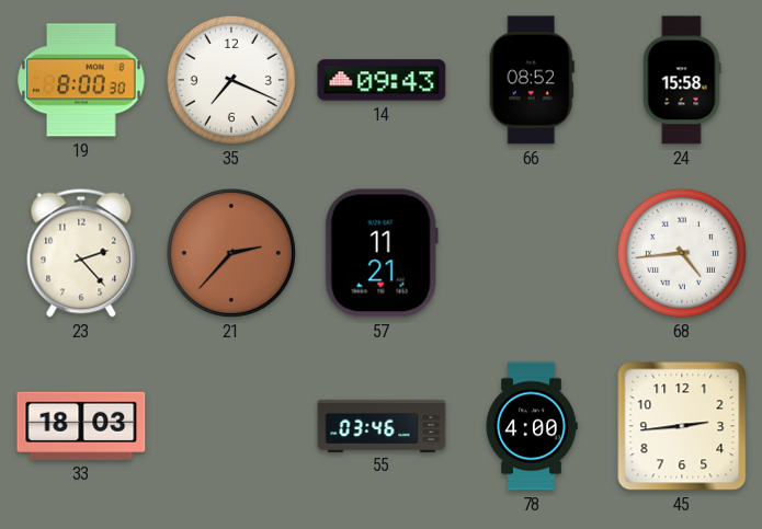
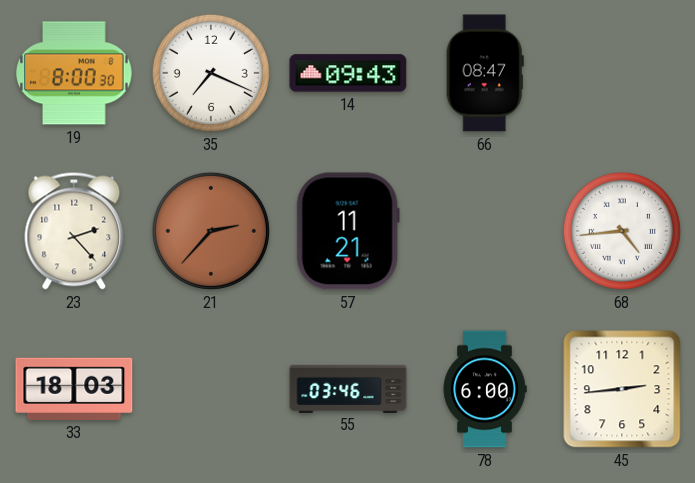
66: 08:52 -> 08:47
24: 15:58 -> none
78: 4:00 -> 6:00
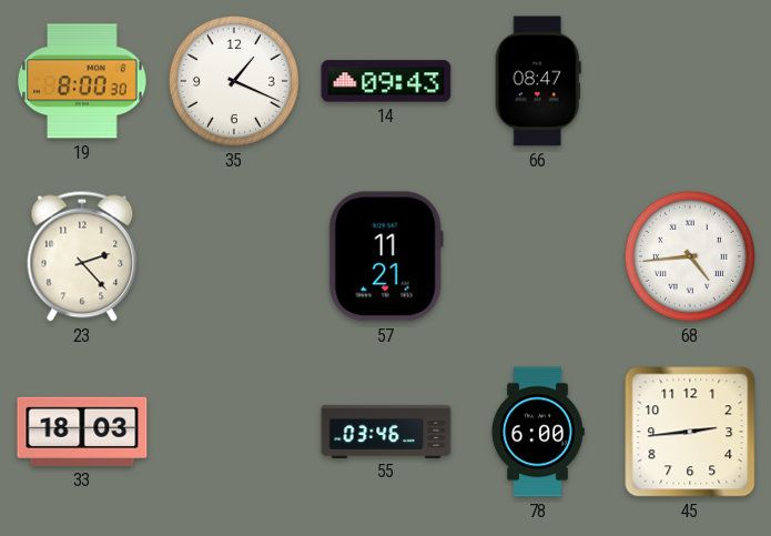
35: 7:19 -> 1:19
21: 2:37 -> none
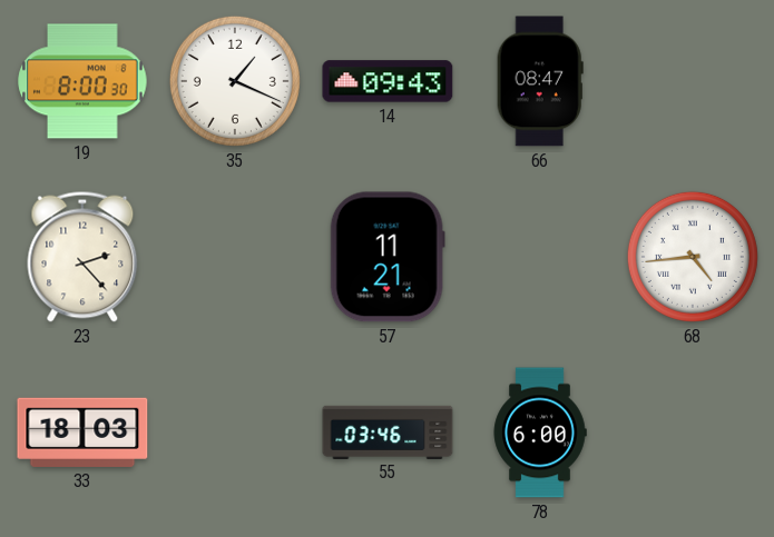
45: 2:44 -> none
